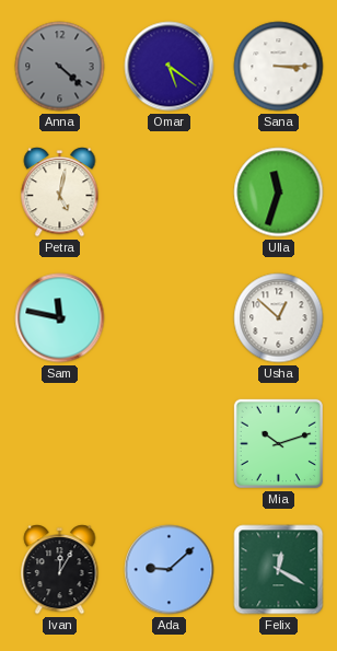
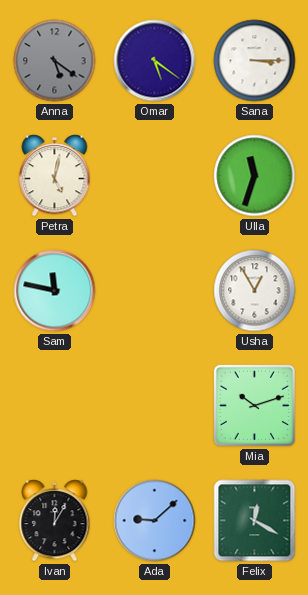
Anna: 4:22 -> 5:21
Usha: 12:52 -> 12:55
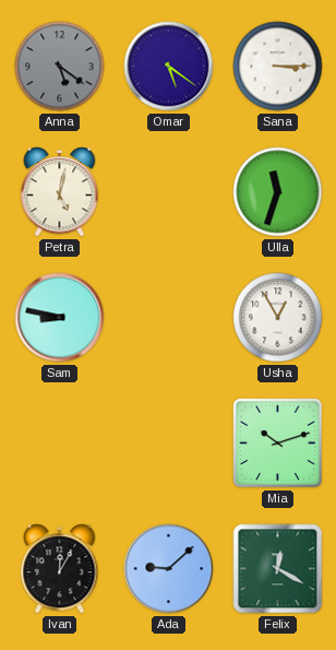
Sam: 11:47 -> 8:47
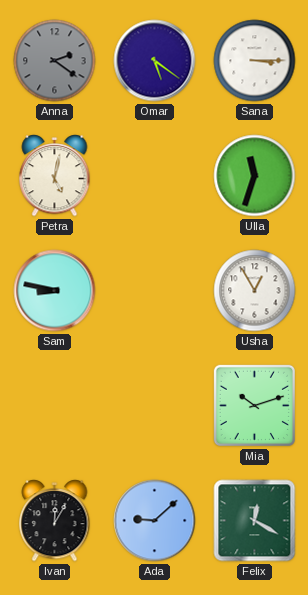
Anna: 5:21 -> 2:21
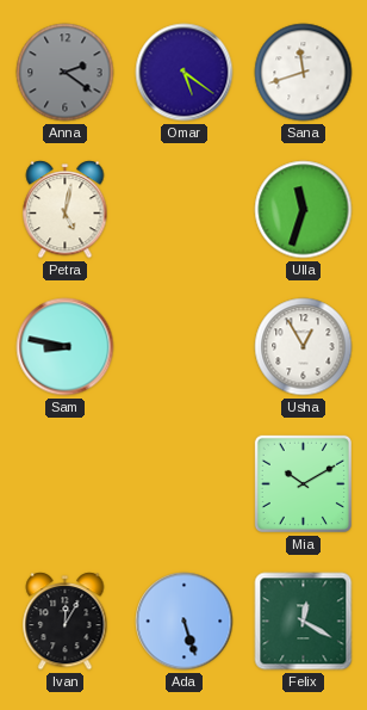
Sana: 3:15 -> 11:42
Mia: 10:12 -> 10:10
Ada: 9:08 -> 5:27
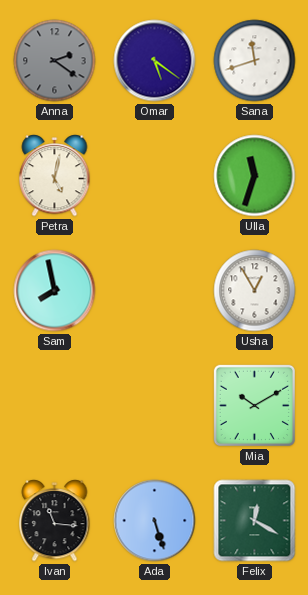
Sam: 8:47 -> 7:58
Ivan: 12:05 -> 11:16
